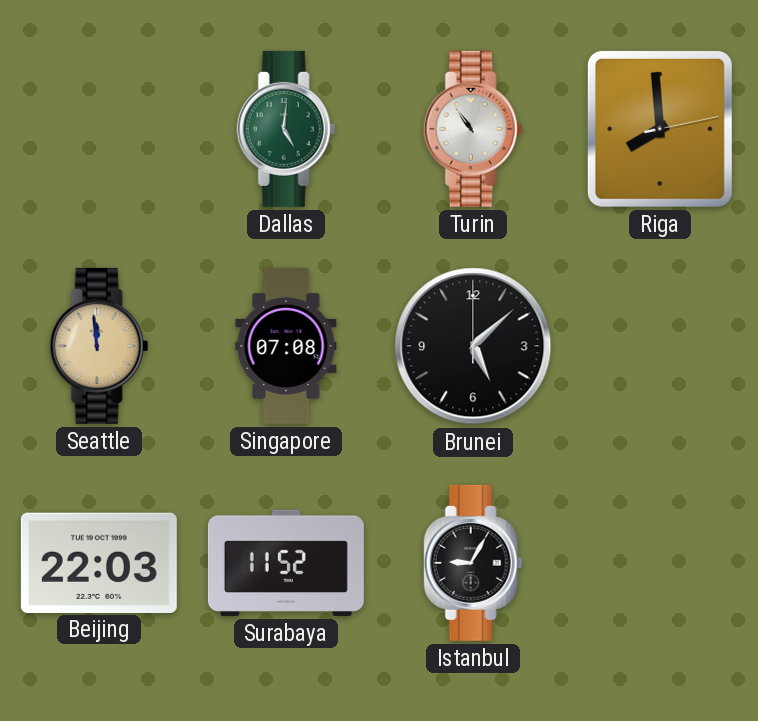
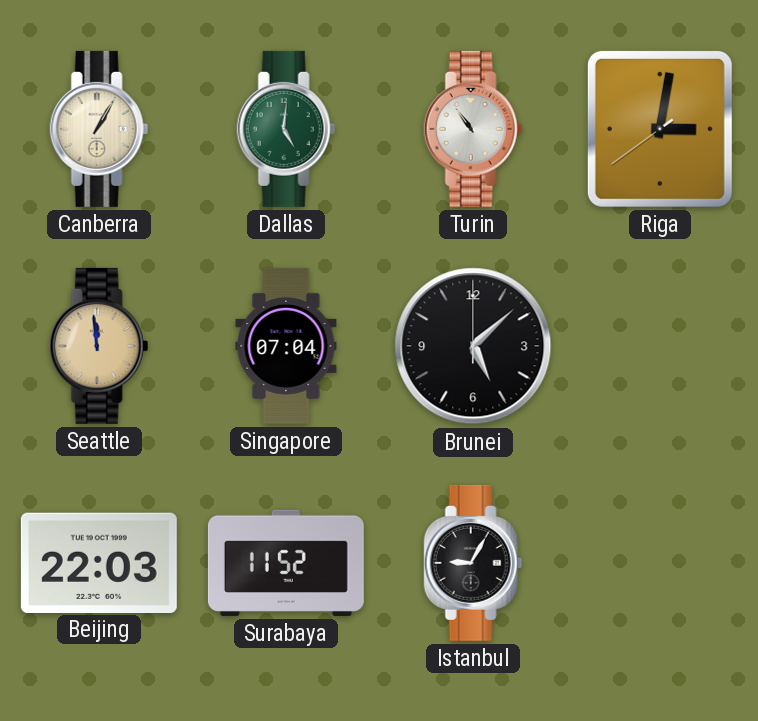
Canberra: none -> 1:05
Riga: 7:59 -> 3:01
Singapore: 07:08 -> 07:04
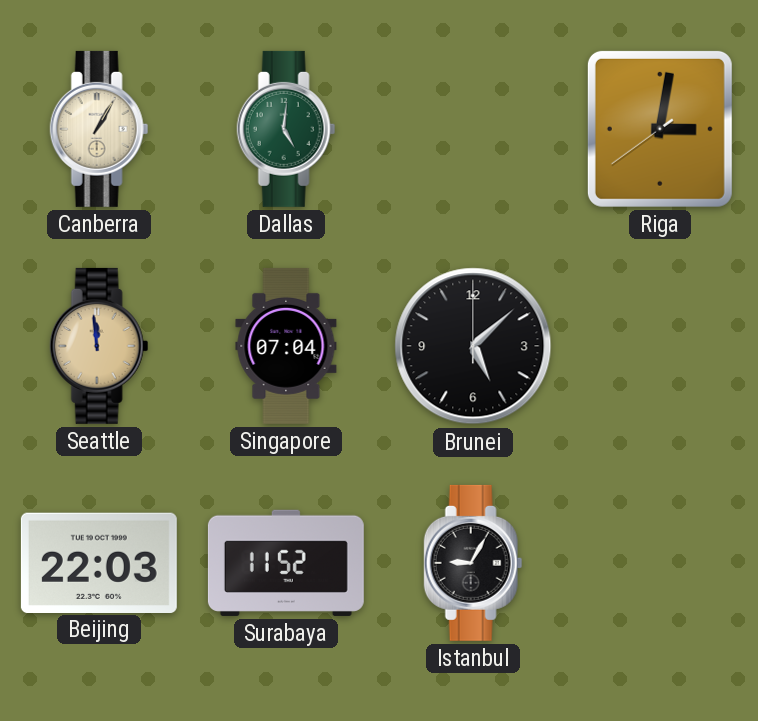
Turin: 10:54 -> none
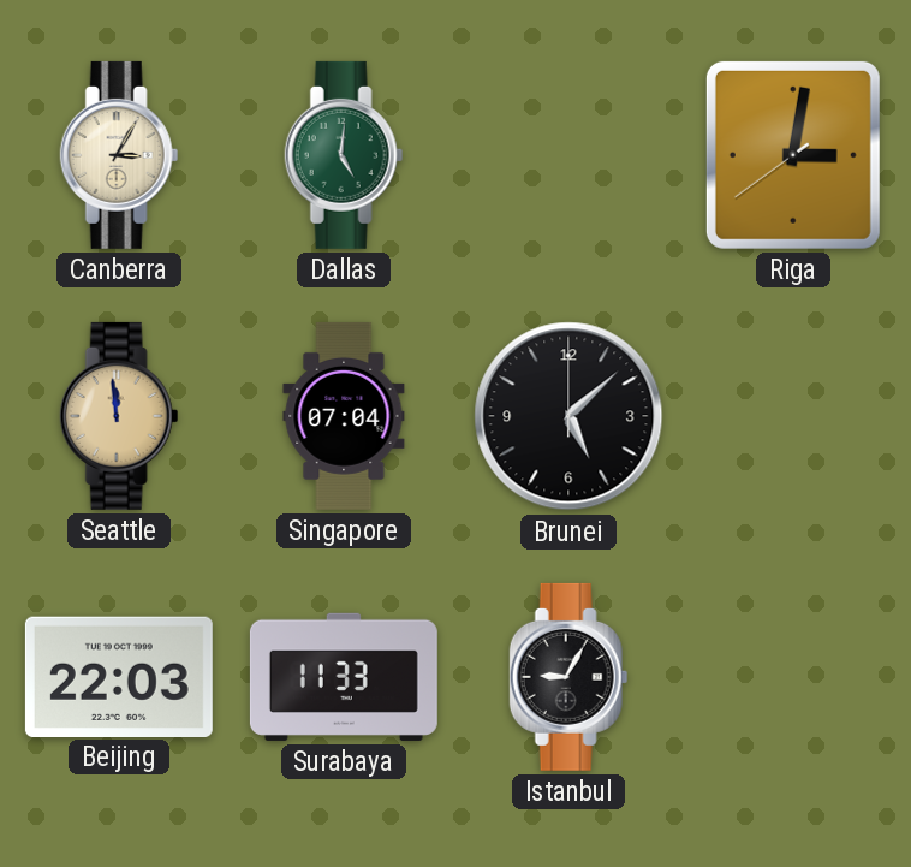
Canberra: 1:05 -> 3:05
Surabaya: 11:52 -> 11:33
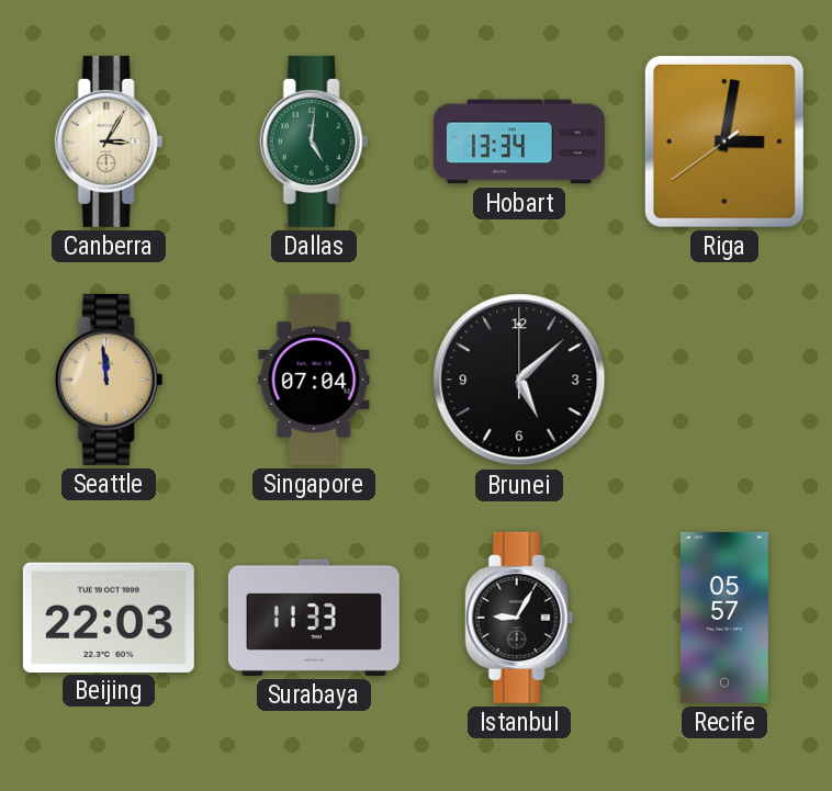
Hobart: none -> 13:34
Recife: none -> 05:57
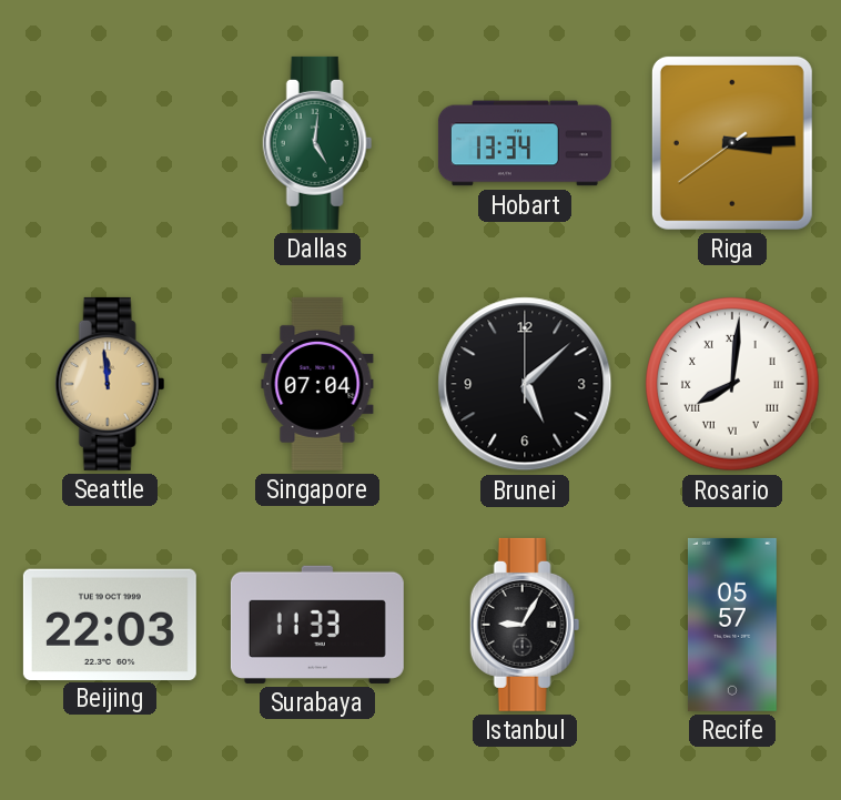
Canberra: 3:05 -> none
Riga: 3:01 -> 3:14
Rosario: none -> 8:01
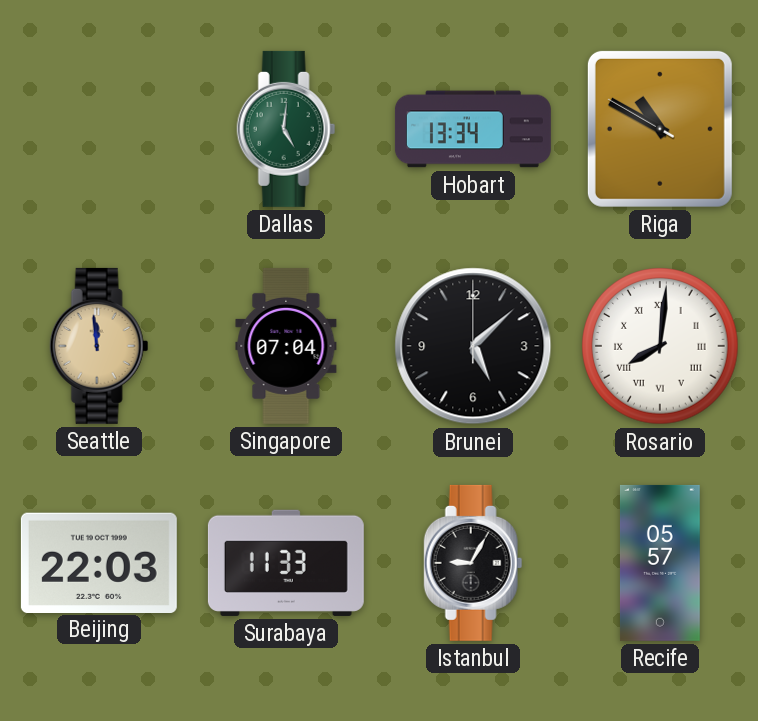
Riga: 3:14 -> 10:49
